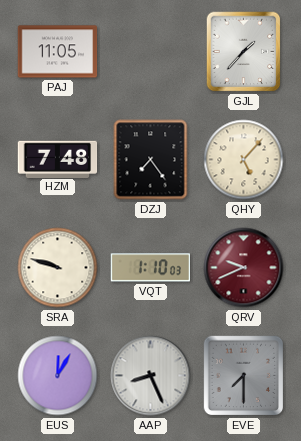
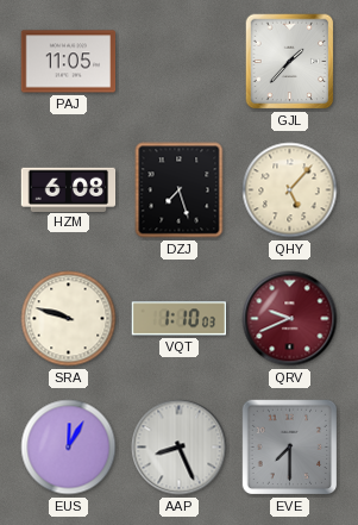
HZM: 7:48 -> 6:08
DZJ: 7:24 -> 7:27
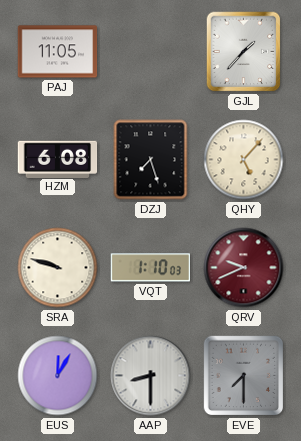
AAP: 8:26 -> 8:30
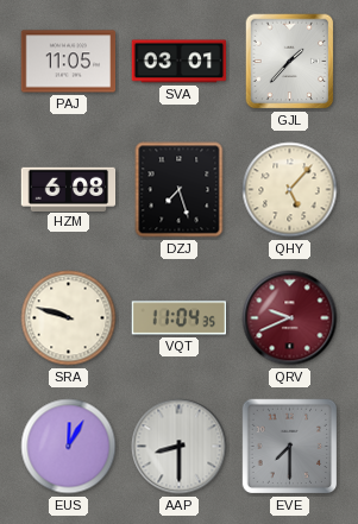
SVA: none -> 03:01
VQT: 1:10 -> 11:04
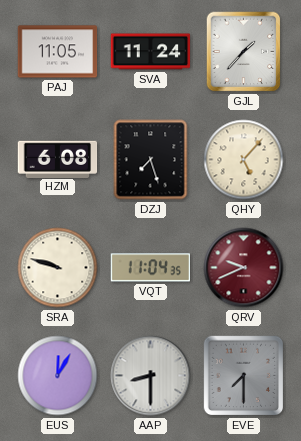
SVA: 03:01 -> 11:24
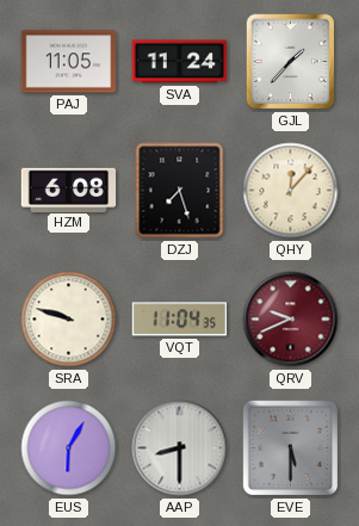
QHY: 5:07 -> 12:07
EUS: 12:05 -> 6:05
EVE: 7:30 -> 5:30
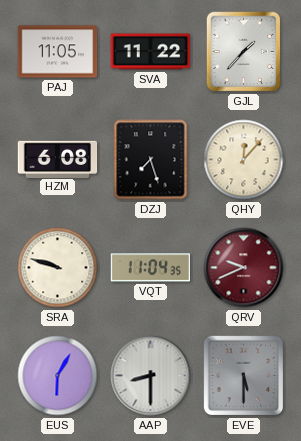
SVA: 11:24 -> 11:22
